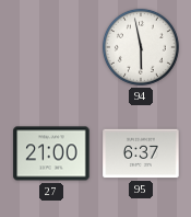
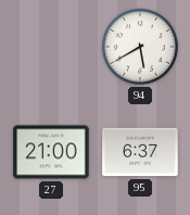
94: 5:58 -> 5:40
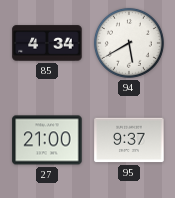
85: none -> 4:34
95: 6:37 -> 9:37
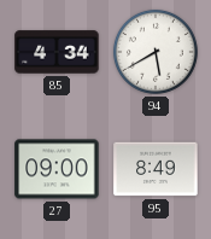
27: 21:00 -> 09:00
95: 9:37 -> 8:49
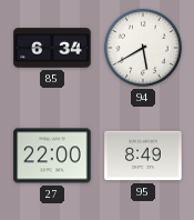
85: 4:34 -> 6:34
27: 09:00 -> 22:00
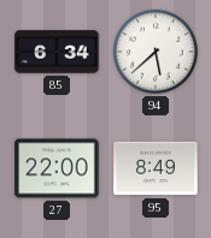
94: 5:40 -> 5:38
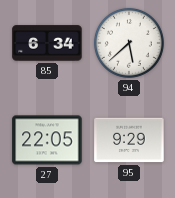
27: 22:00 -> 22:05
95: 8:49 -> 9:29
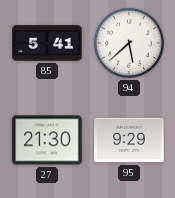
85: 6:34 -> 5:41
27: 22:05 -> 21:30
